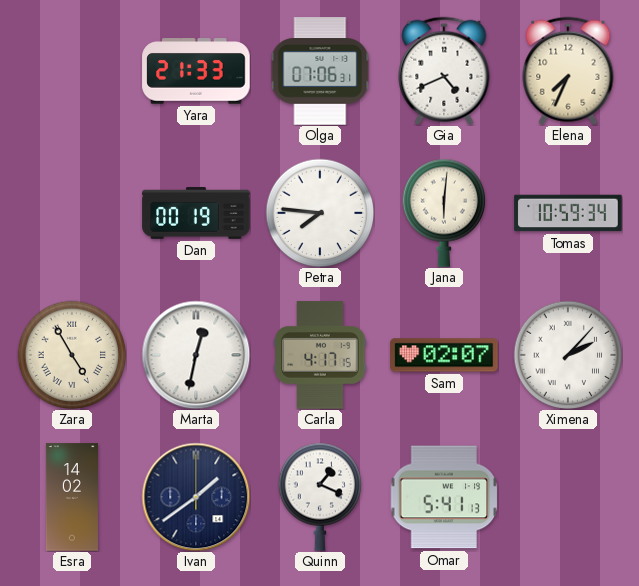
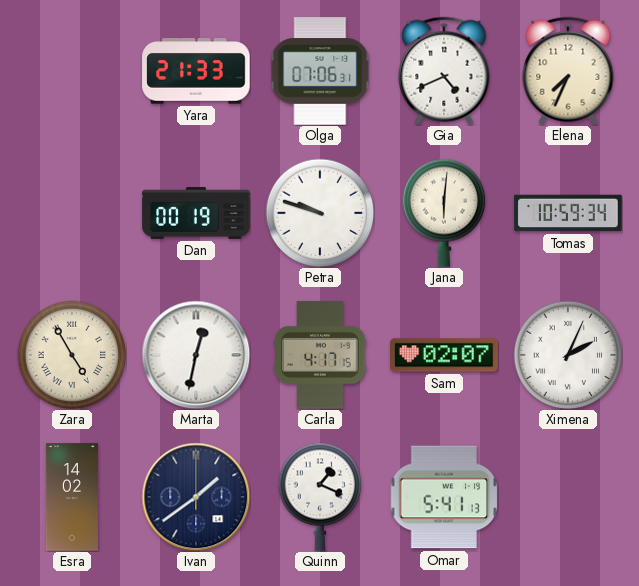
Petra: 7:46 -> 9:48
Ximena: 2:07 -> 2:04
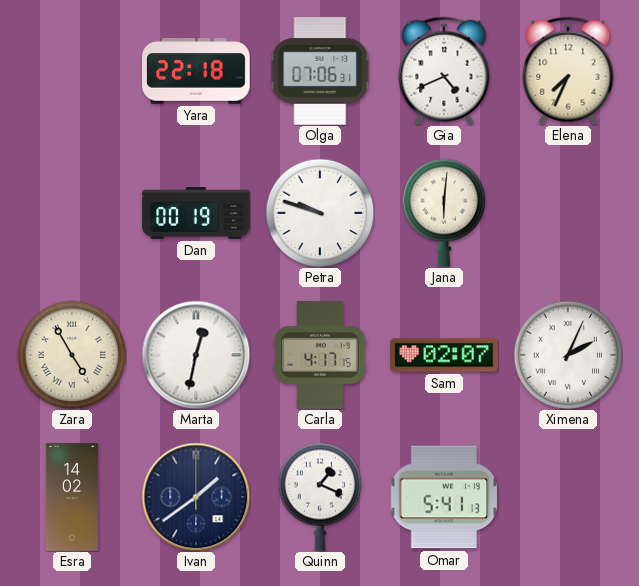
Yara: 21:33 -> 22:18
Tomas: 10:59 -> none
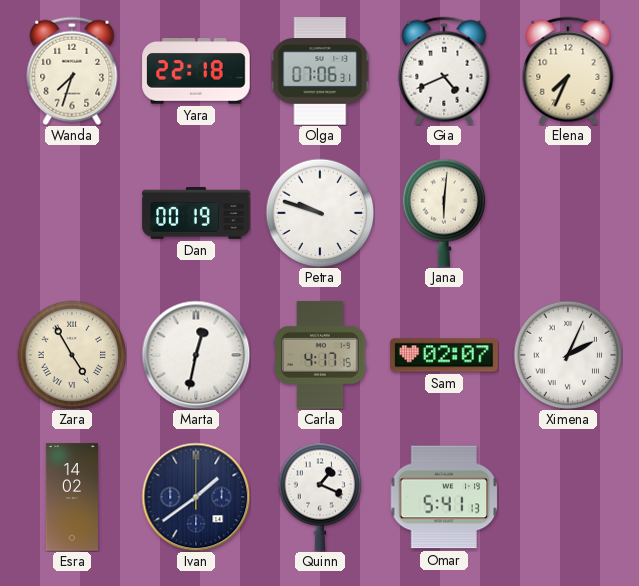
Wanda: none -> 7:33
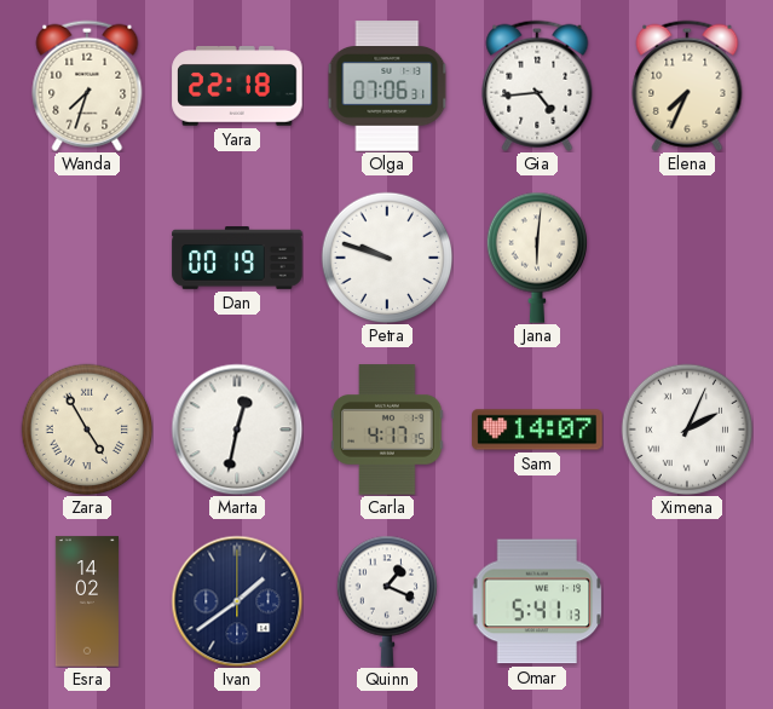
Gia: 4:41 -> 4:44
Sam: 02:07 -> 14:07
